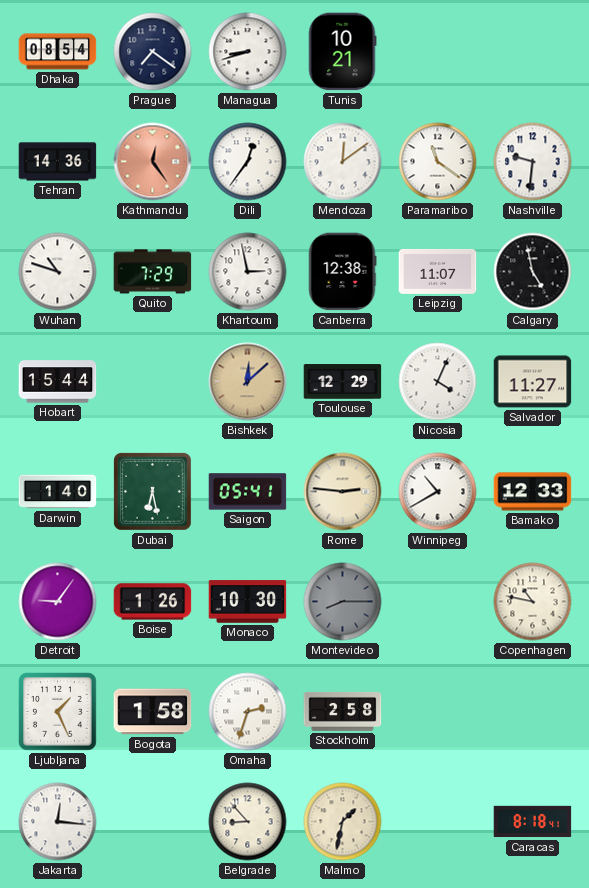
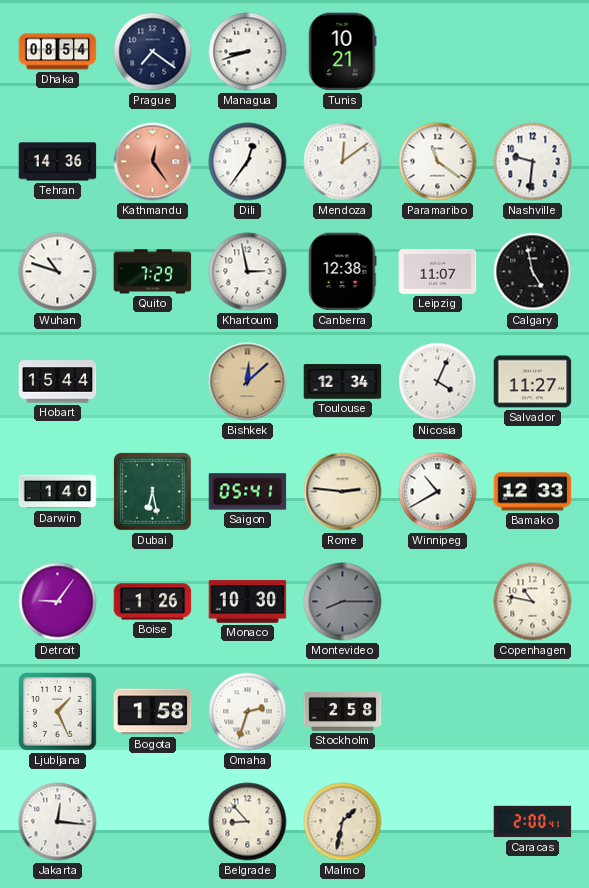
Toulouse: 12:29 -> 12:34
Caracas: 8:18 -> 2:00
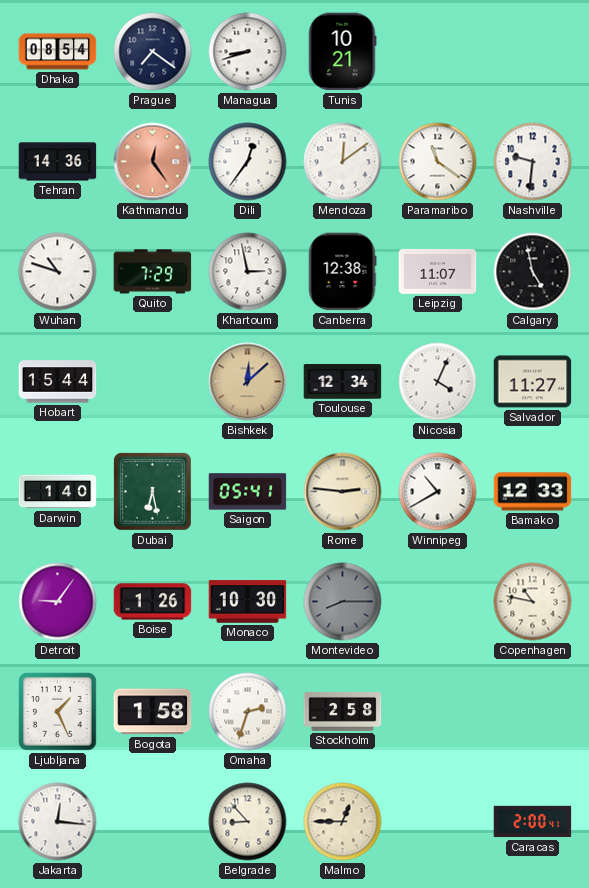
Malmo: 1:32 -> 12:45
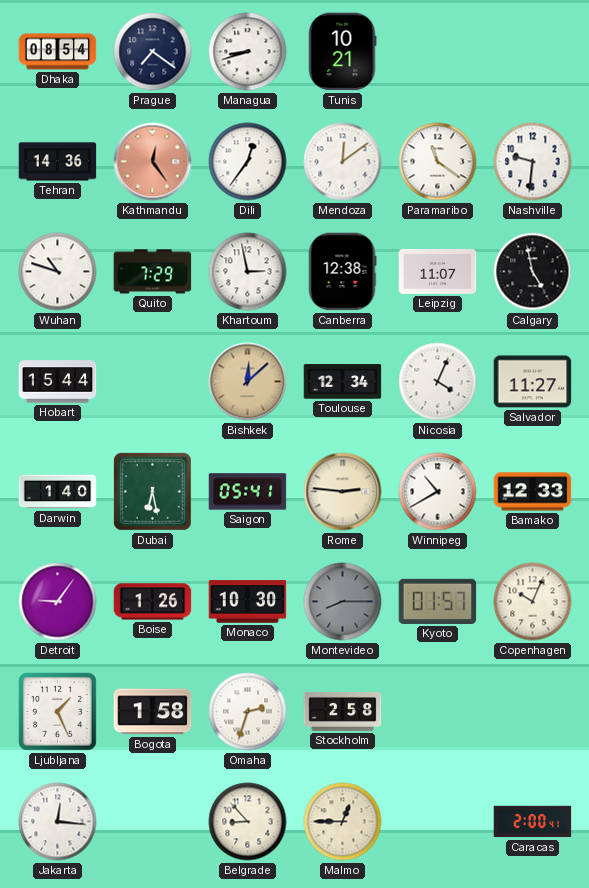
Kyoto: none -> 01:57
Copenhagen: 10:47 -> 10:04
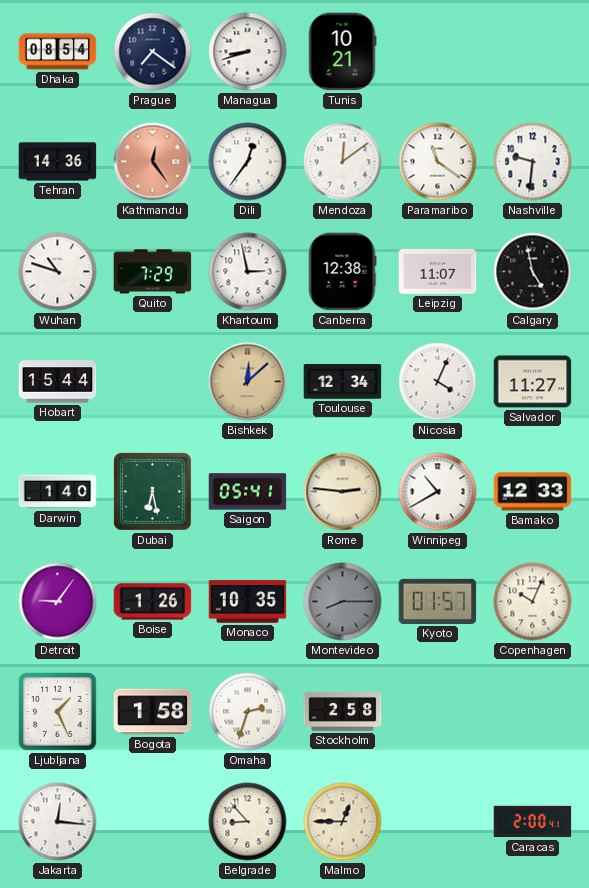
Monaco: 10:30 -> 10:35
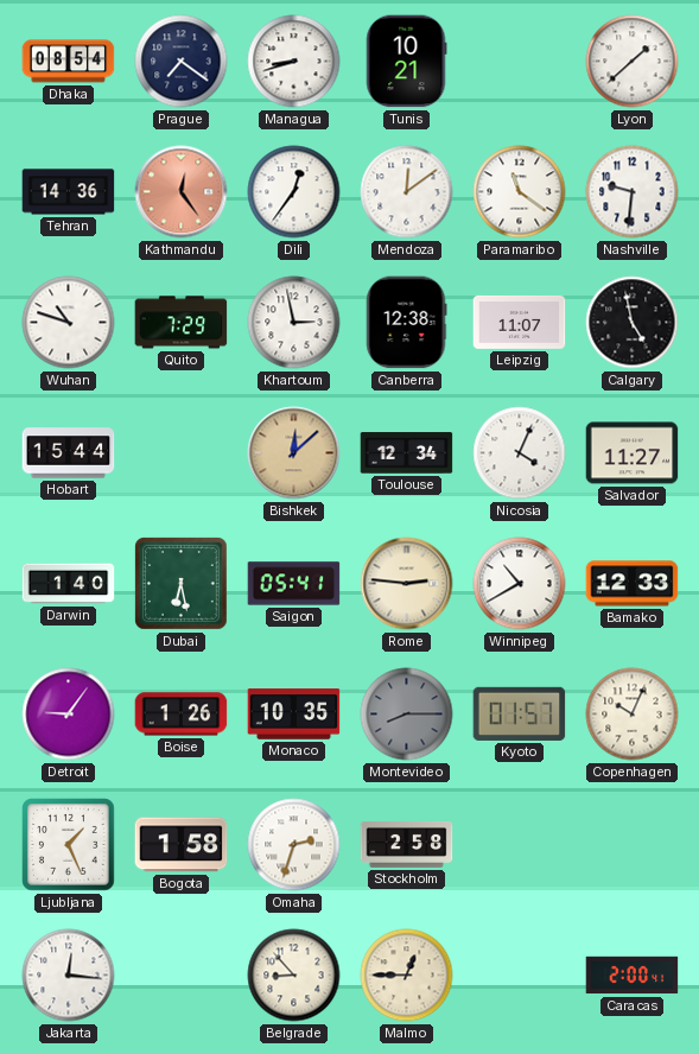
Lyon: none -> 1:38
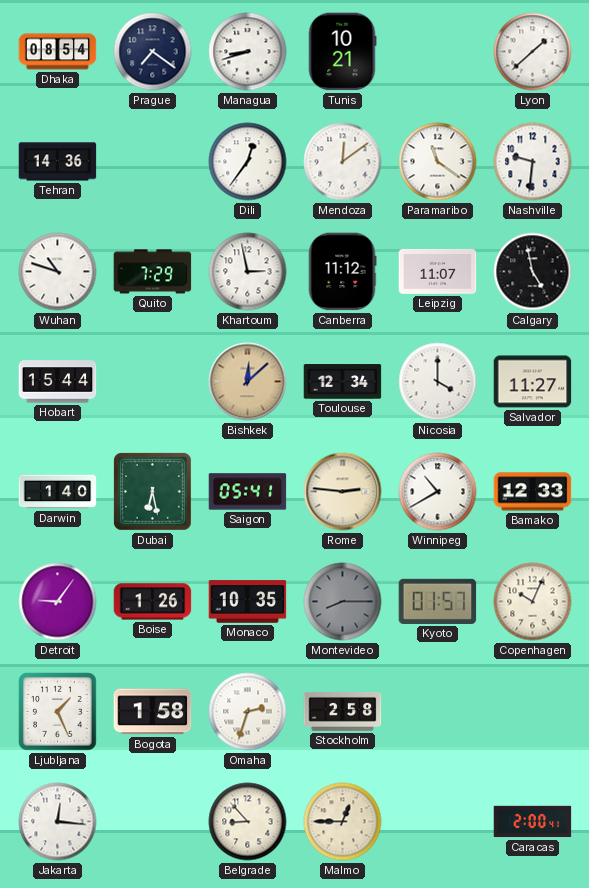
Kathmandu: 12:24 -> none
Canberra: 12:38 -> 11:12
Nicosia: 4:04 -> 4:00
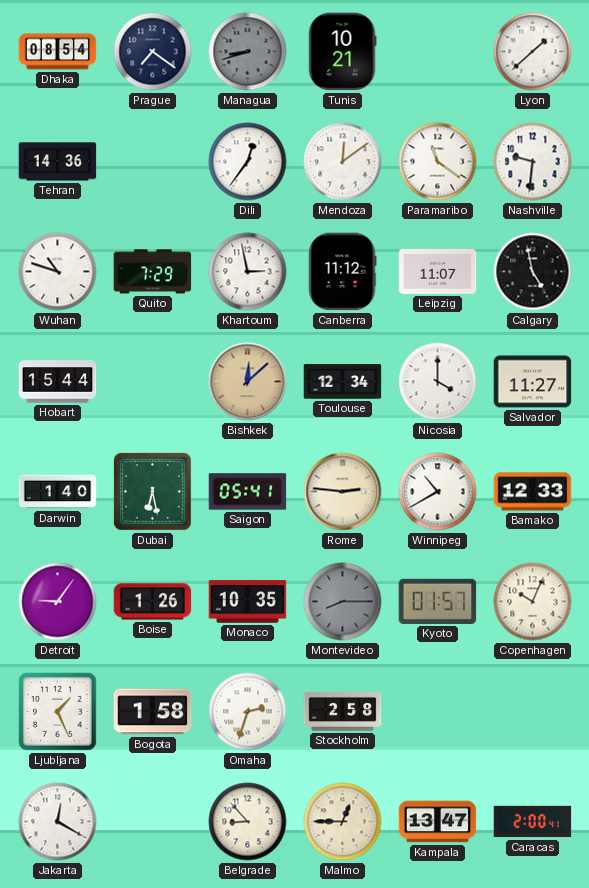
Managua dial: white -> grey
Jakarta: 12:16 -> 12:20
Kampala: none -> 13:47
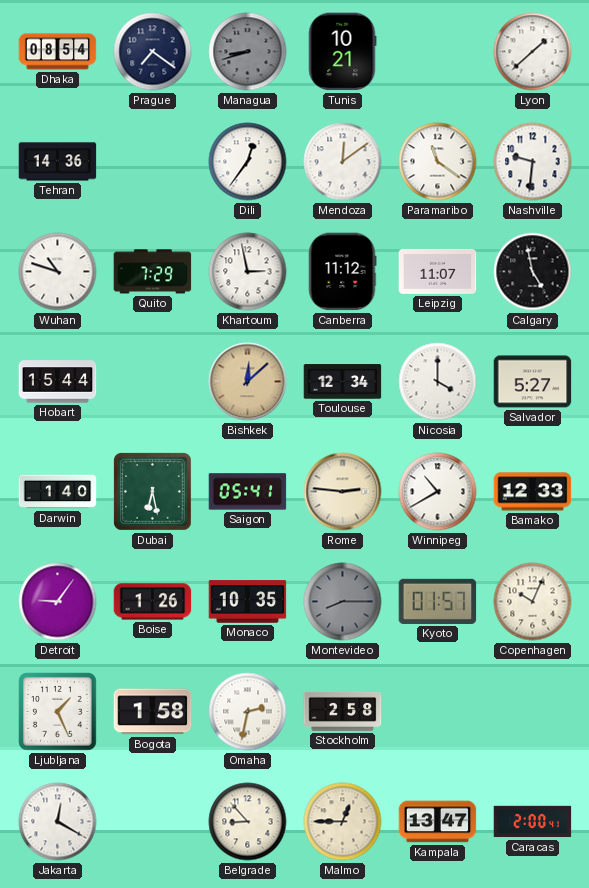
Salvador: 11:27 -> 5:27
Omaha: 2:33 -> 2:32
